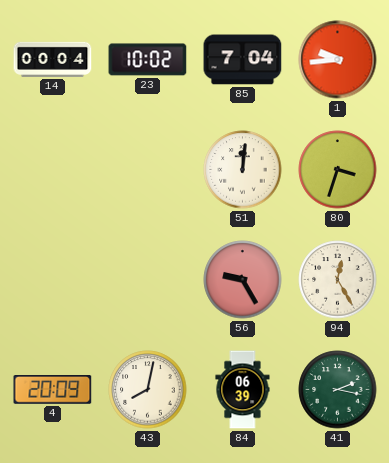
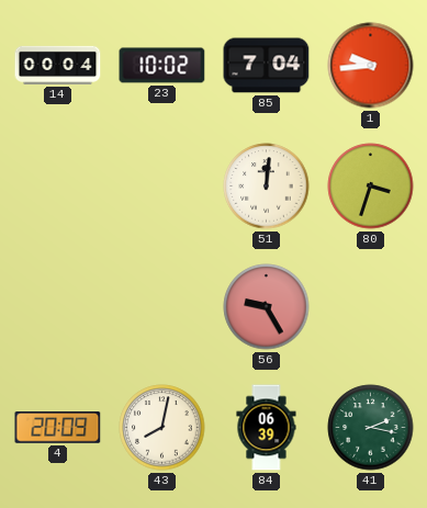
94: 12:25 -> none
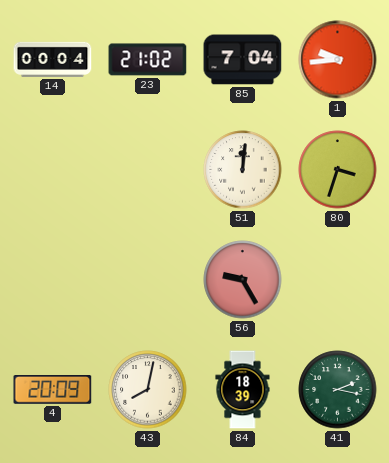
23: 10:02 -> 21:02
84: 06:39 -> 18:39
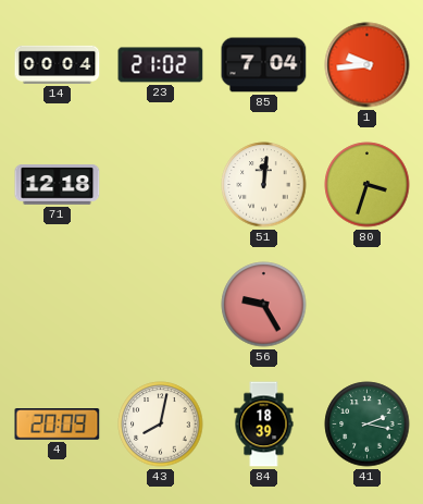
71: none -> 12:18
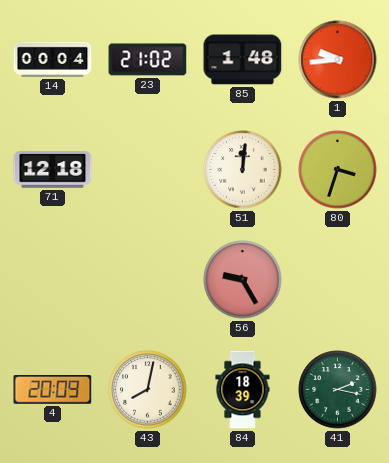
85: 7:04 -> 1:48
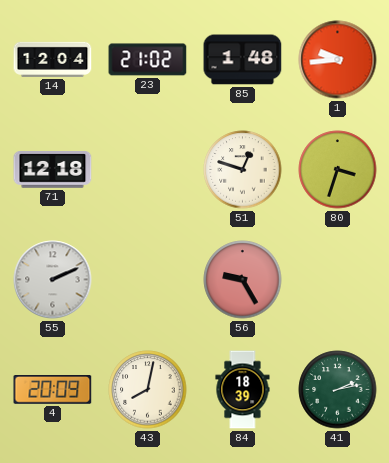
14: 00:04 -> 12:04
51: 12:01 -> 12:48
55: none -> 2:11
41: 2:17 -> 2:13
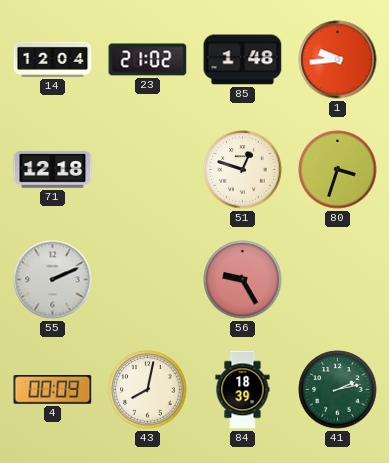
4: 20:09 -> 00:09
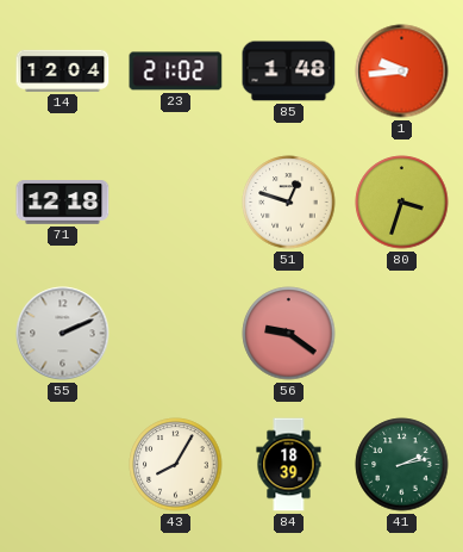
56: 9:25 -> 9:21
4: 00:09 -> none
43: 8:02 -> 8:05
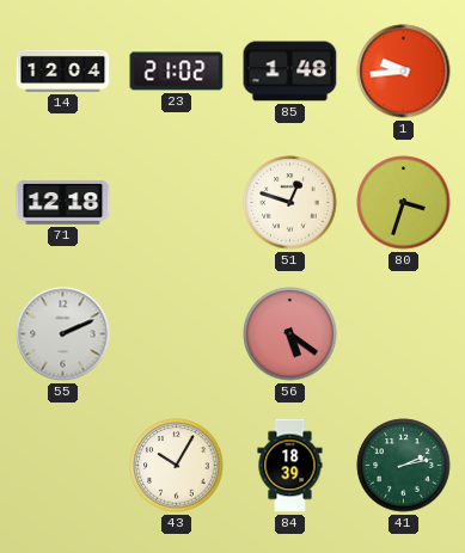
56: 9:21 -> 5:21
43: 8:05 -> 10:05
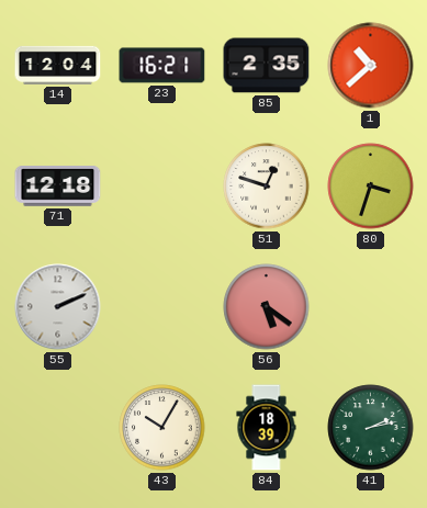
23: 21:02 -> 16:21
85: 1:48 -> 2:35
1: 9:44 -> 10:38
